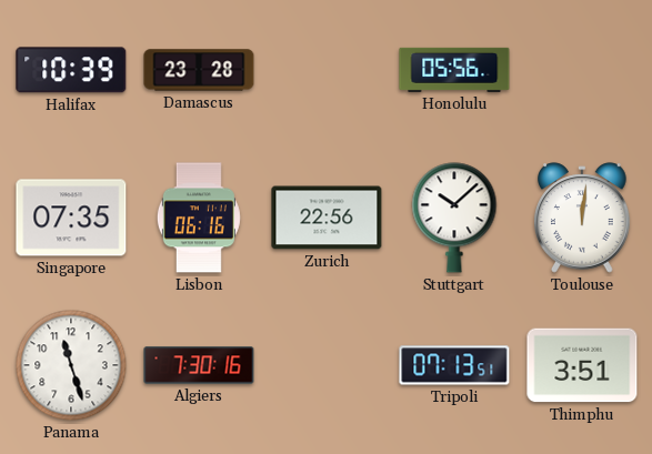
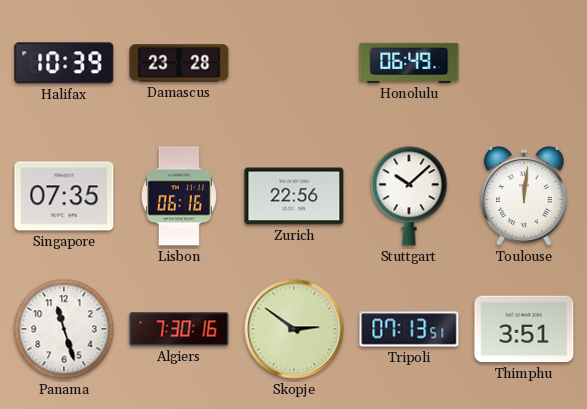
Honolulu: 05:56 -> 06:49
Skopje: none -> 2:51
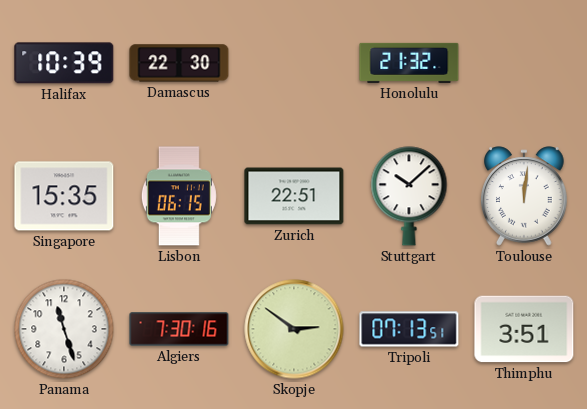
Damascus: 23:28 -> 22:30
Honolulu: 06:49 -> 21:32
Singapore: 07:35 -> 15:35
Lisbon: 06:16 -> 06:15
Zurich: 22:56 -> 22:51
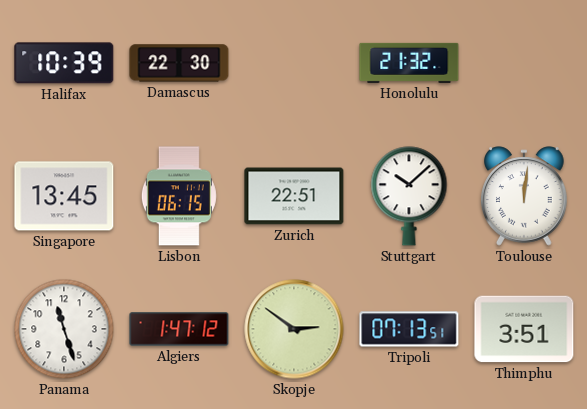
Singapore: 15:35 -> 13:45
Algiers: 7:30 -> 1:47
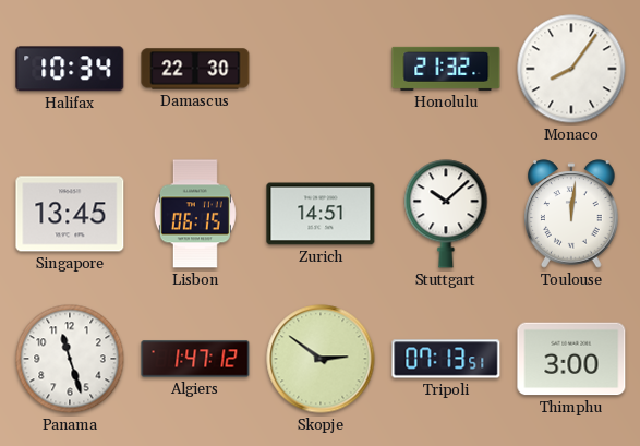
Halifax: 10:39 -> 10:34
Monaco: none -> 8:06
Zurich: 22:51 -> 14:51
Thimphu: 3:51 -> 3:00
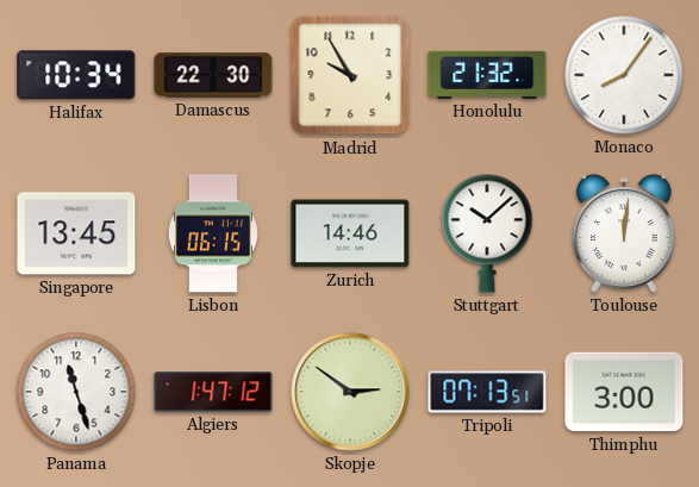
Madrid: none -> 9:55
Zurich: 14:51 -> 14:46
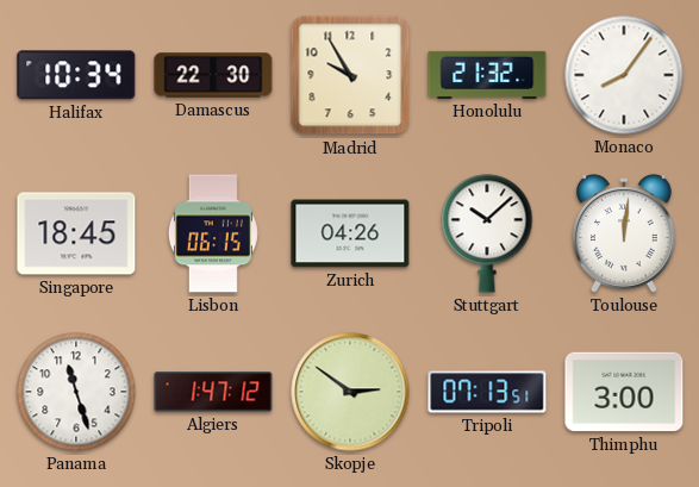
Singapore: 13:45 -> 18:45
Zurich: 14:46 -> 04:26
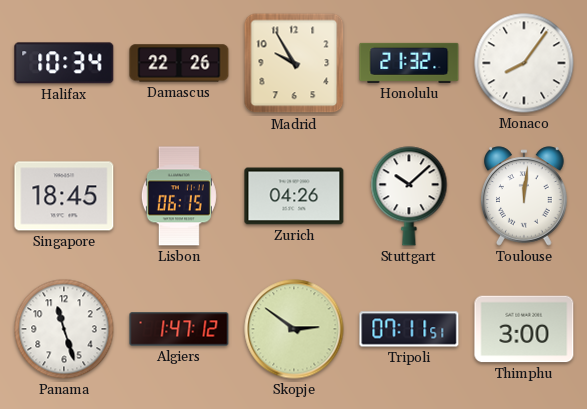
Damascus: 22:30 -> 22:26
Tripoli: 07:13 -> 07:11
